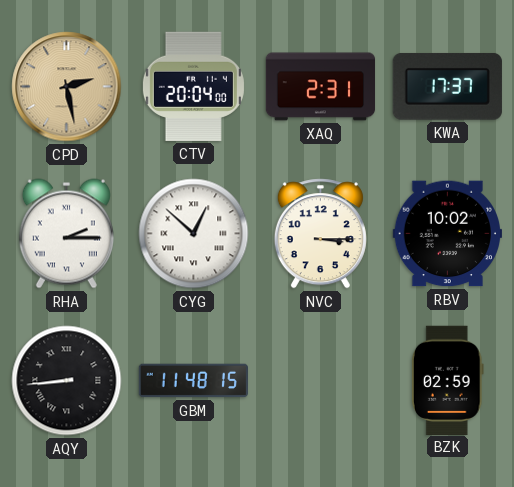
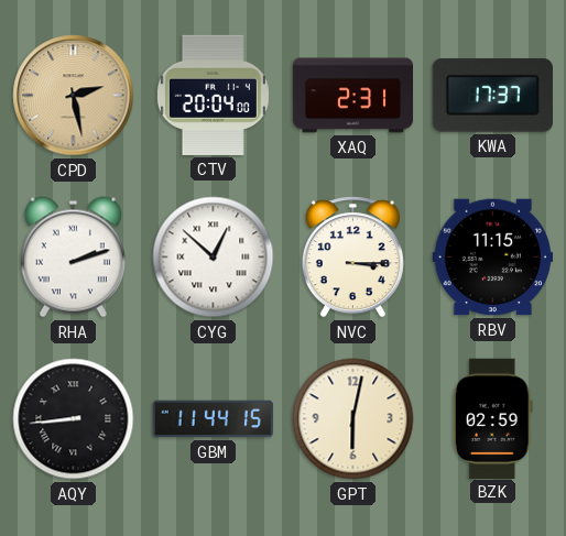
RHA: 2:15 -> 2:12
RBV: 10:02 -> 11:15
GBM: 11:48 -> 11:44
GPT: none -> 6:02
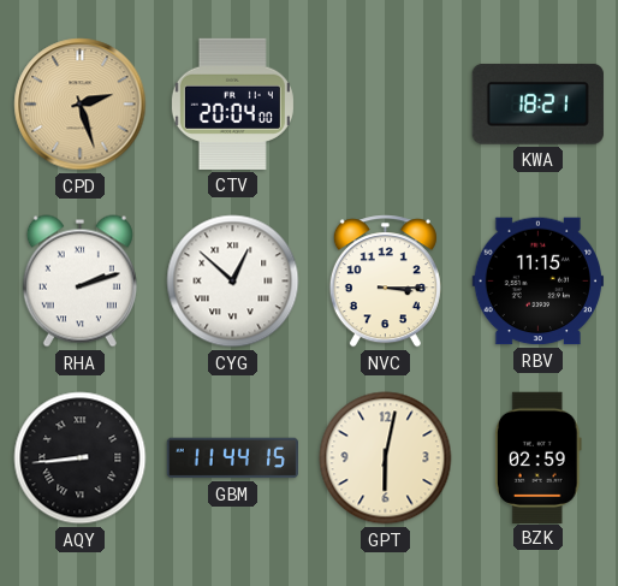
CPD: 2:28 -> 2:27
XAQ: 2:31 -> none
KWA: 17:37 -> 18:21
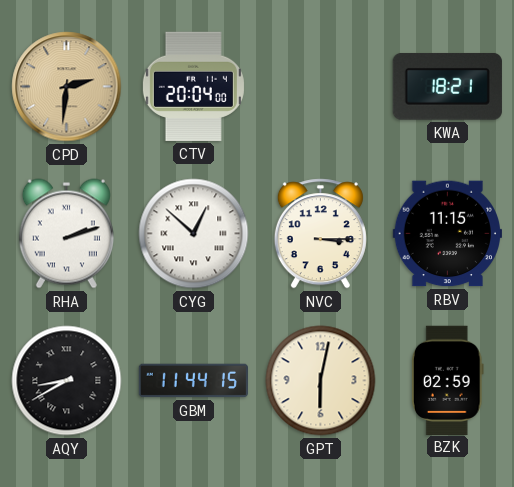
CPD: 2:27 -> 2:31
AQY: 8:44 -> 8:40
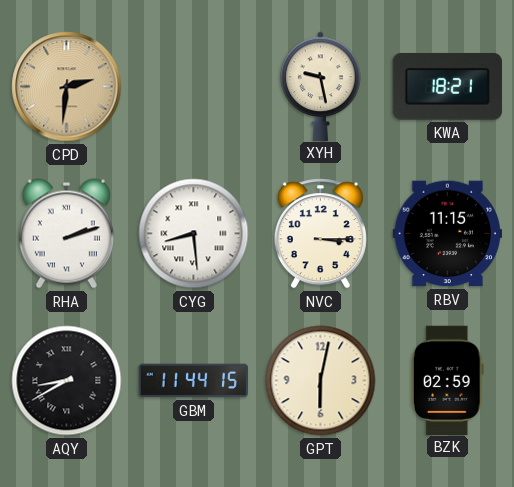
CTV: 20:04 -> none
XYH: none -> 9:28
CYG: 12:52 -> 8:29
